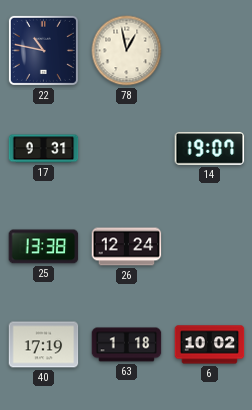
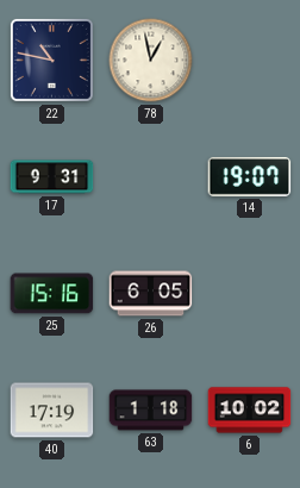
25: 13:38 -> 15:16
26: 12:24 -> 6:05
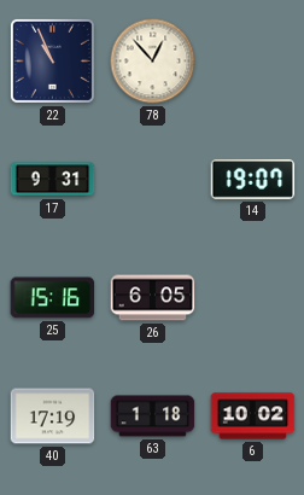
22: 10:47 -> 10:56
78: 12:58 -> 12:53
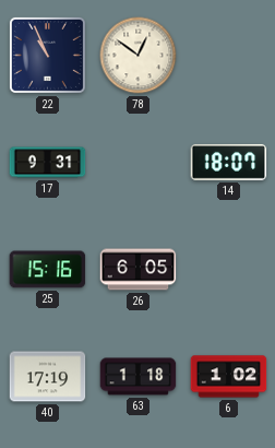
78: 12:53 -> 12:51
14: 19:07 -> 18:07
6: 10:02 -> 1:02
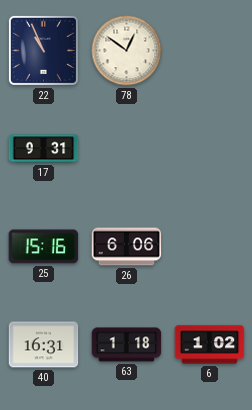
14: 18:07 -> none
26: 6:05 -> 6:06
40: 17:19 -> 16:31
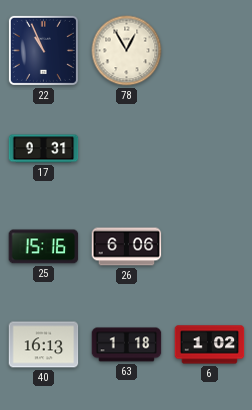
78: 12:51 -> 12:55
40: 16:31 -> 16:13
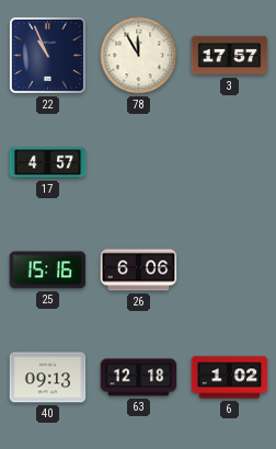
78: 12:55 -> 11:55
3: none -> 17:57
17: 9:31 -> 4:57
40: 16:13 -> 09:13
63: 1:18 -> 12:18
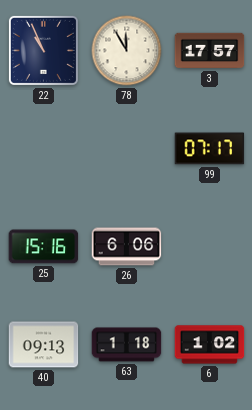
17: 4:57 -> none
99: none -> 07:17
63: 12:18 -> 1:18
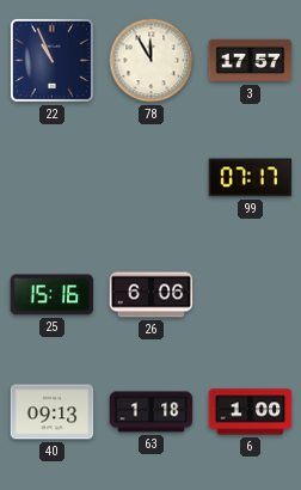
6: 1:02 -> 1:00
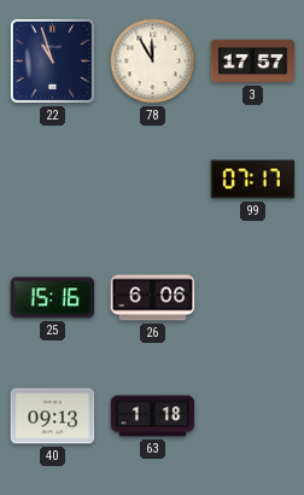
22: 10:56 -> 10:57
6: 1:00 -> none
